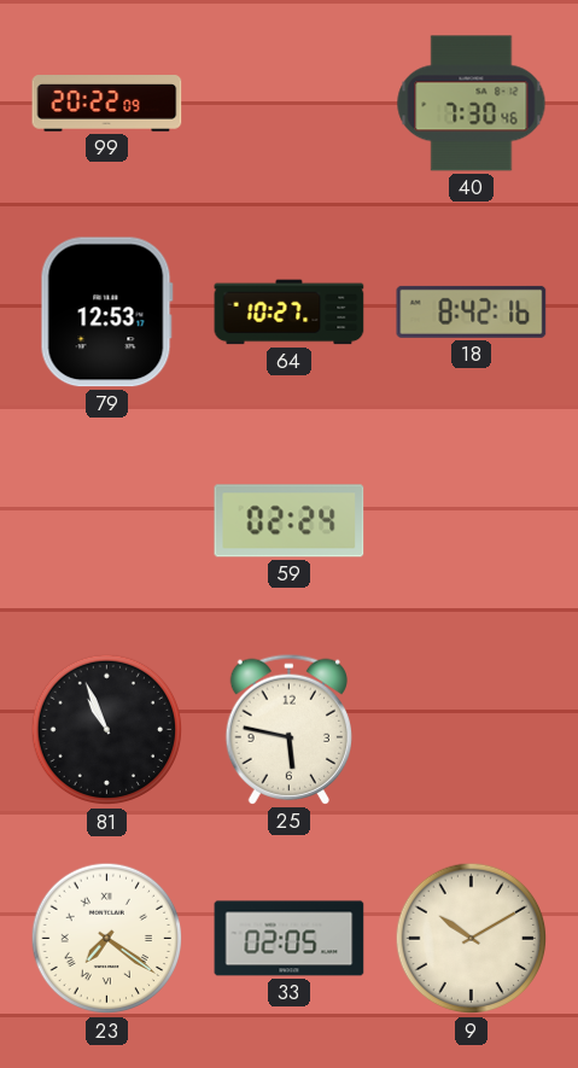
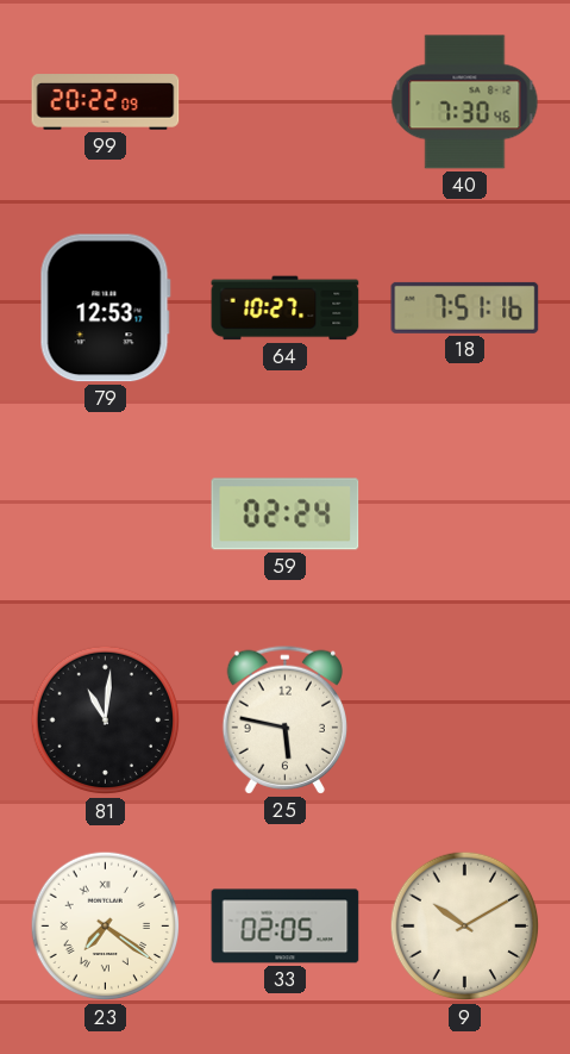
18: 8:42 -> 7:51
81: 10:56 -> 11:01
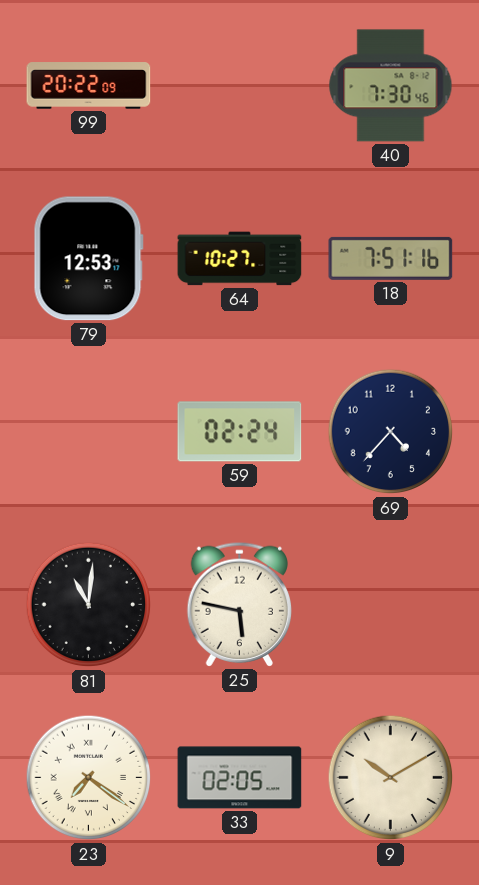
69: none -> 4:37
